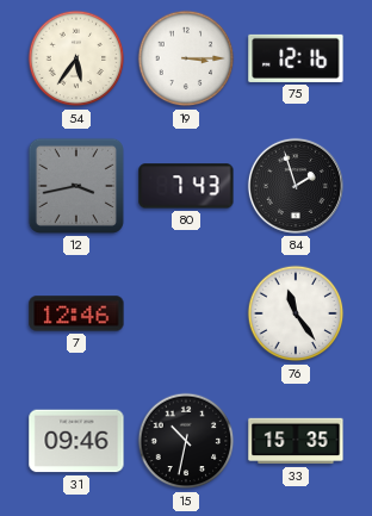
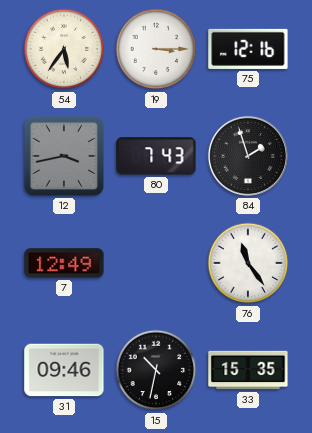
7: 12:46 -> 12:49
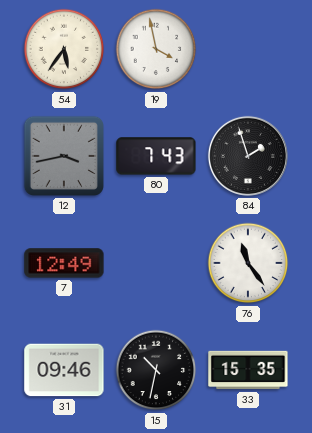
19: 3:15 -> 3:58
75: 12:16 -> none
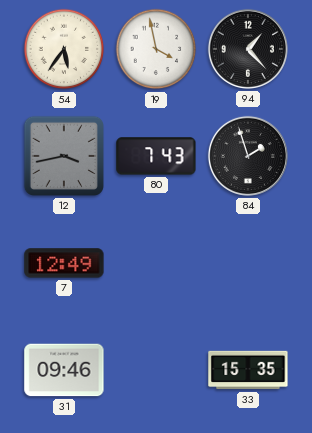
94: none -> 1:23
76: 11:24 -> none
15: 10:32 -> none
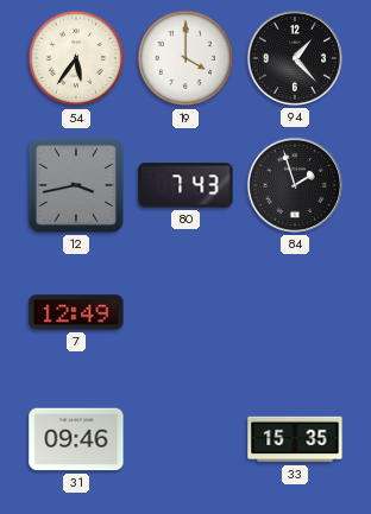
19: 3:58 -> 4:00
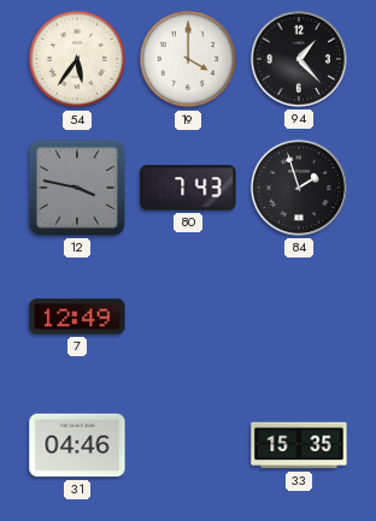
12: 3:43 -> 3:47
31: 09:46 -> 04:46
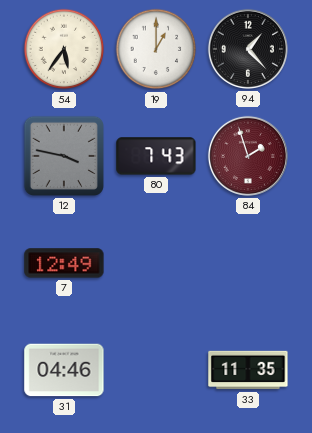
19: 4:00 -> 1:00
84 dial: black -> burgundy
33: 15:35 -> 11:35
